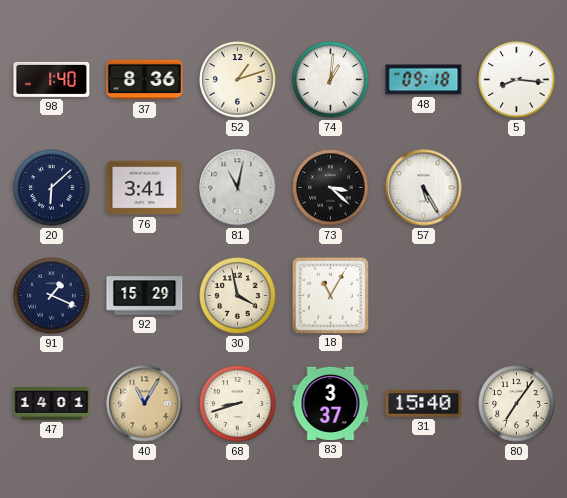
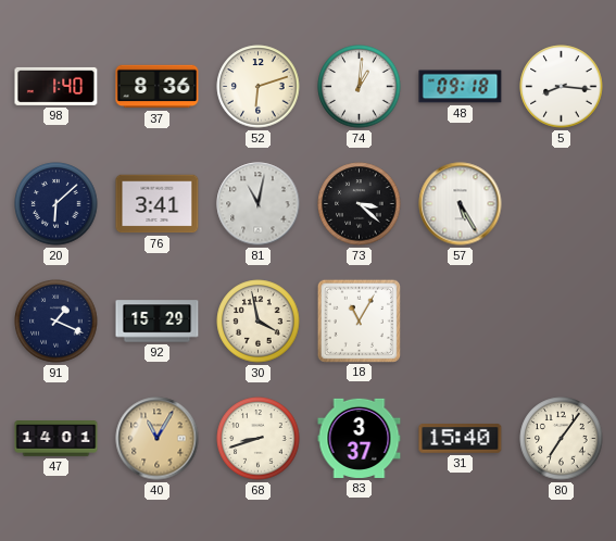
52: 1:12 -> 6:12
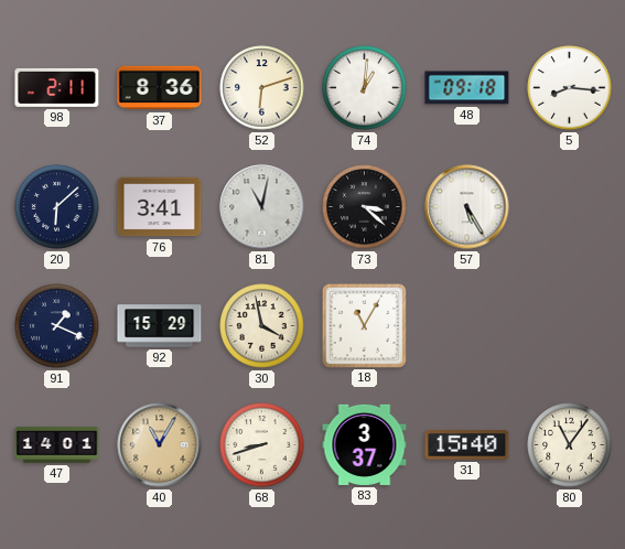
98: 1:40 -> 2:11
80: 7:06 -> 11:06
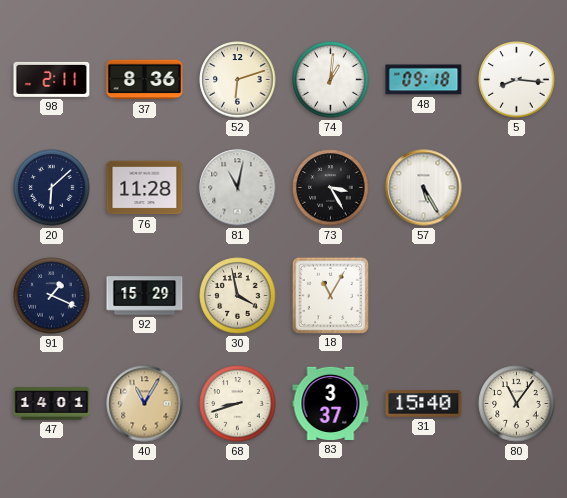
76: 3:41 -> 11:28
73: 3:22 -> 3:25
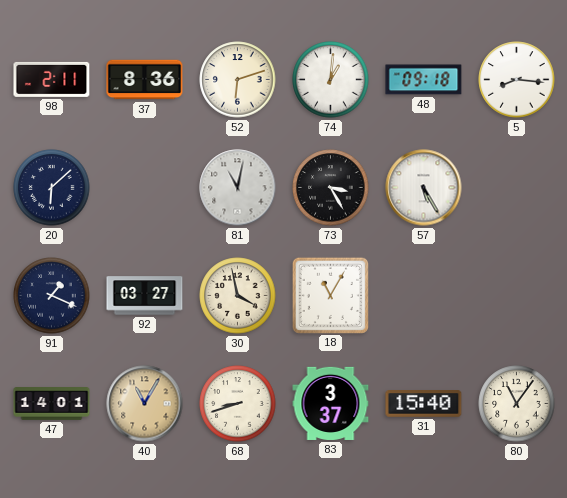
76: 11:28 -> none
92: 15:29 -> 03:27
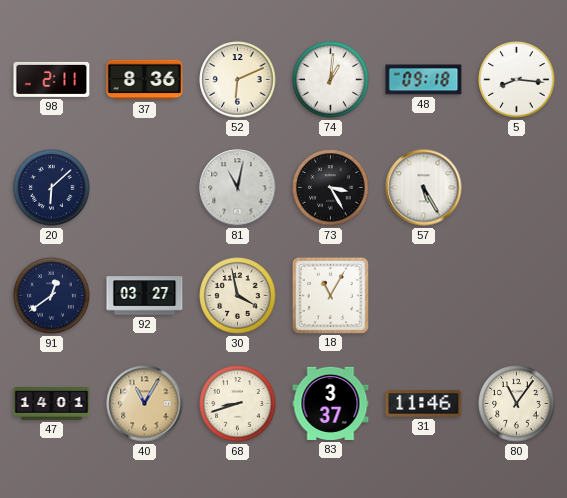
52: 6:12 -> 6:11
91: 1:19 -> 12:39
31: 15:40 -> 11:46
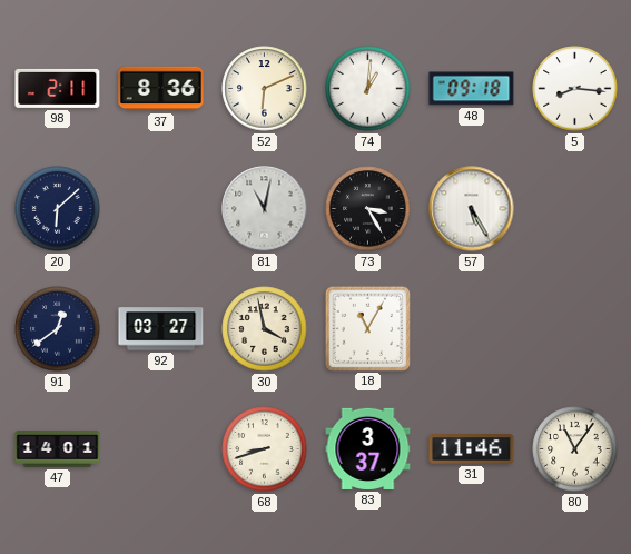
40: 11:05 -> none
